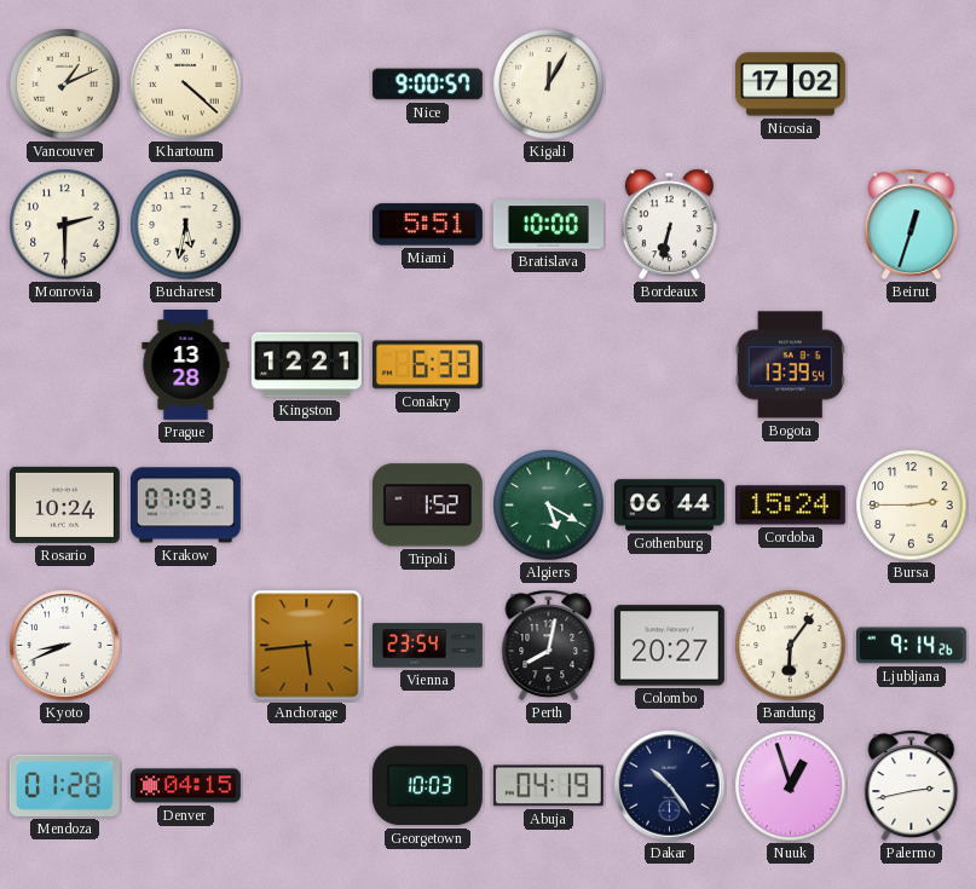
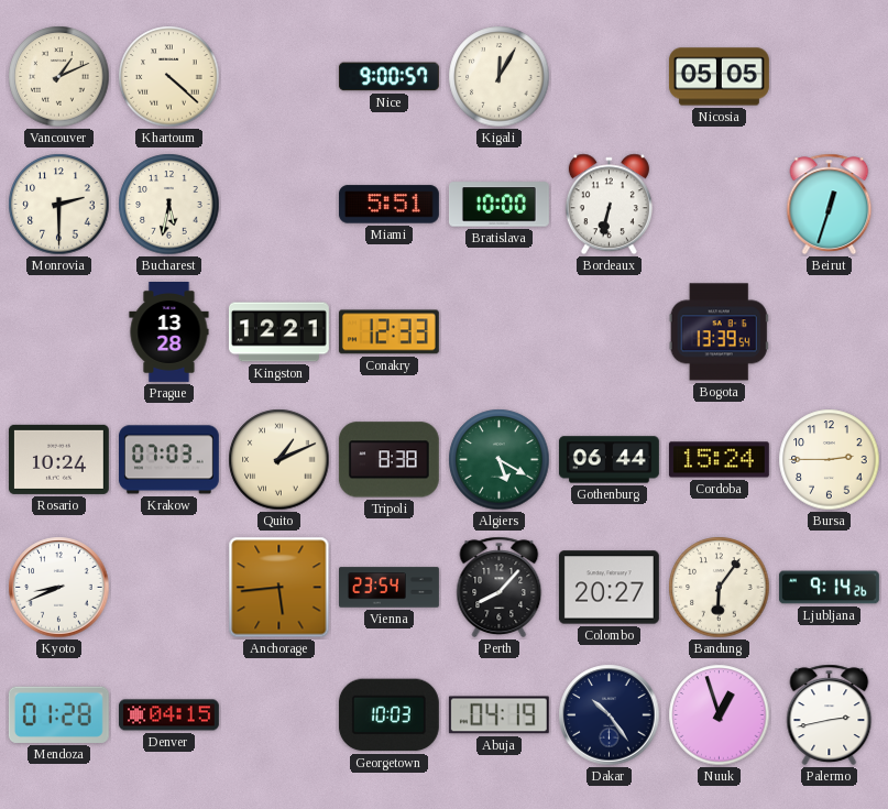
Nicosia: 17:02 -> 05:05
Conakry: 6:33 -> 12:33
Quito: none -> 1:11
Tripoli: 1:52 -> 8:38
Perth: 8:02 -> 8:07
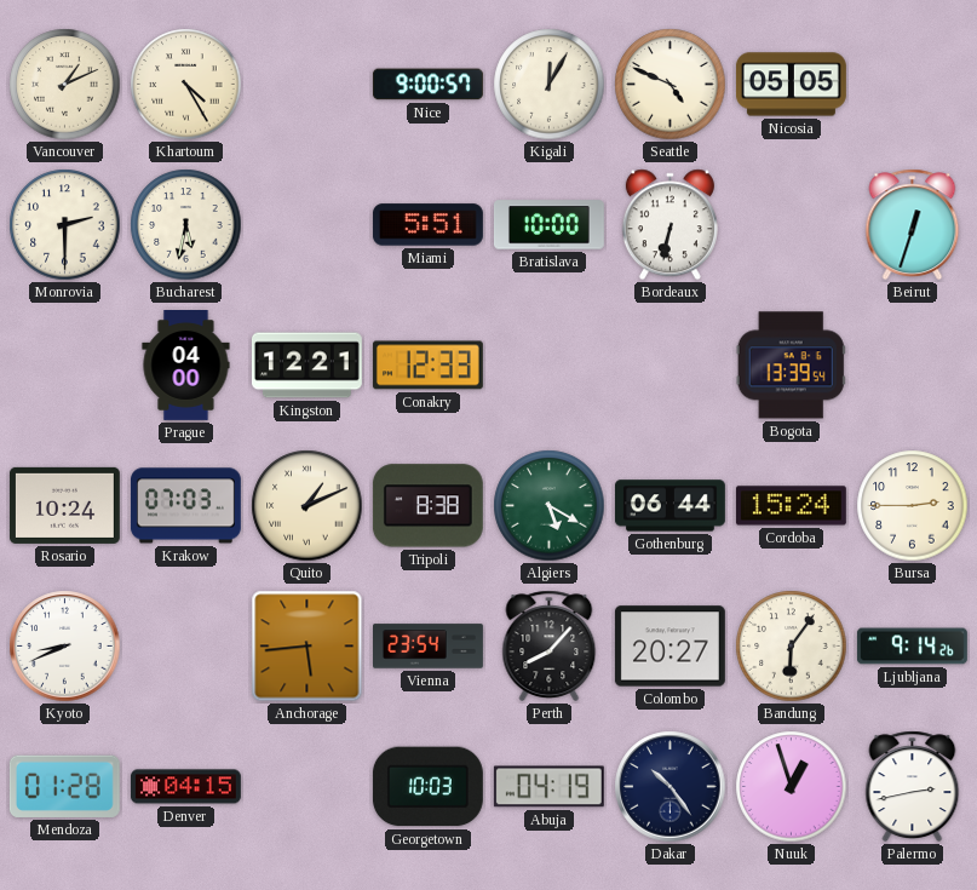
Khartoum: 4:22 -> 4:25
Seattle: none -> 4:49
Prague: 13:28 -> 04:00
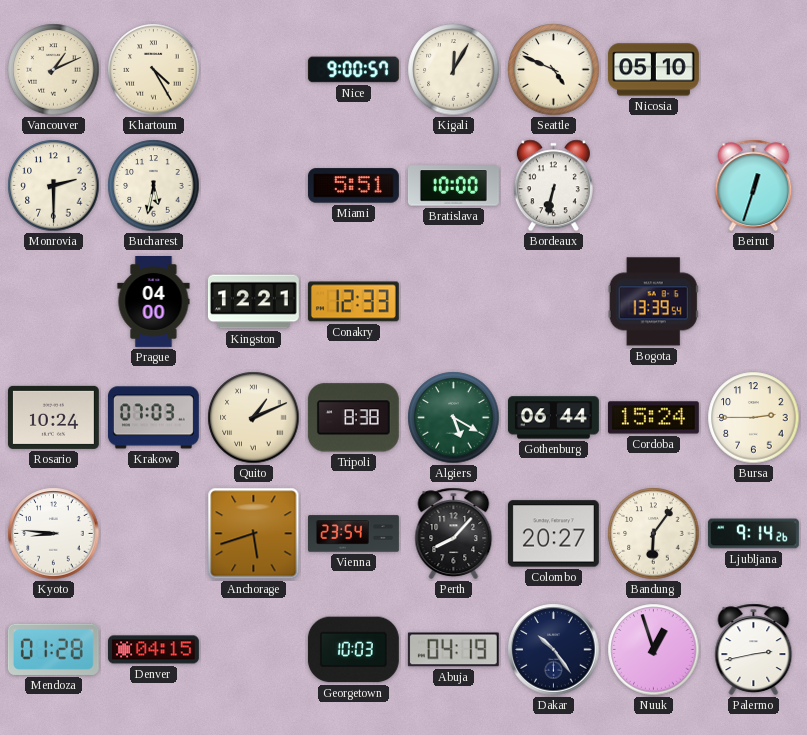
Nicosia: 05:05 -> 05:10
Kyoto: 8:41 -> 8:46
Anchorage: 5:44 -> 5:42
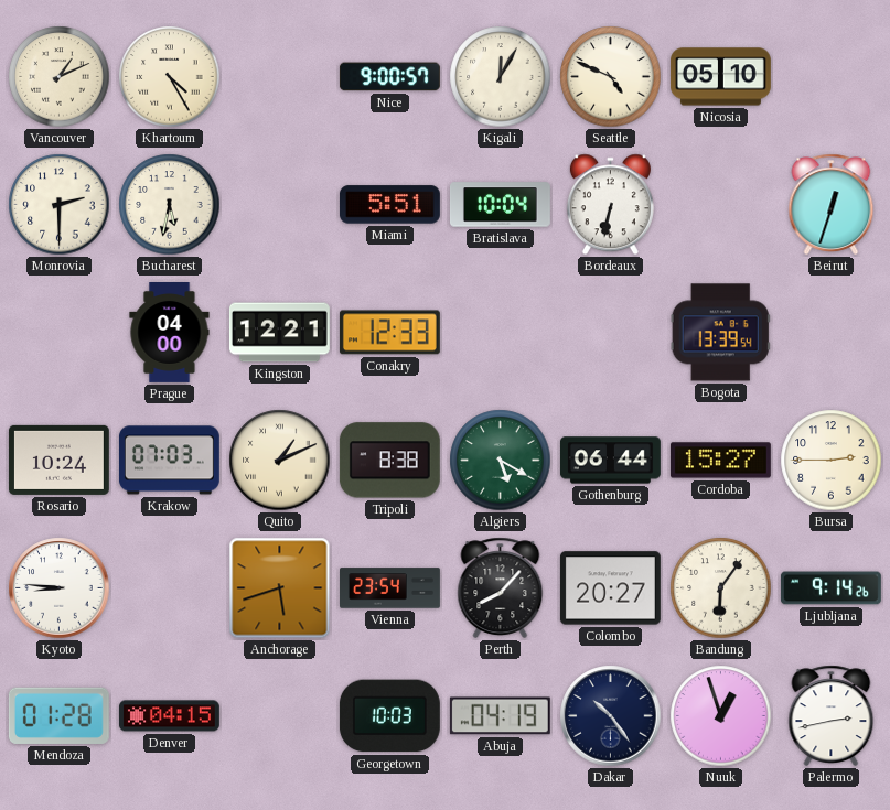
Bratislava: 10:00 -> 10:04
Cordoba: 15:24 -> 15:27
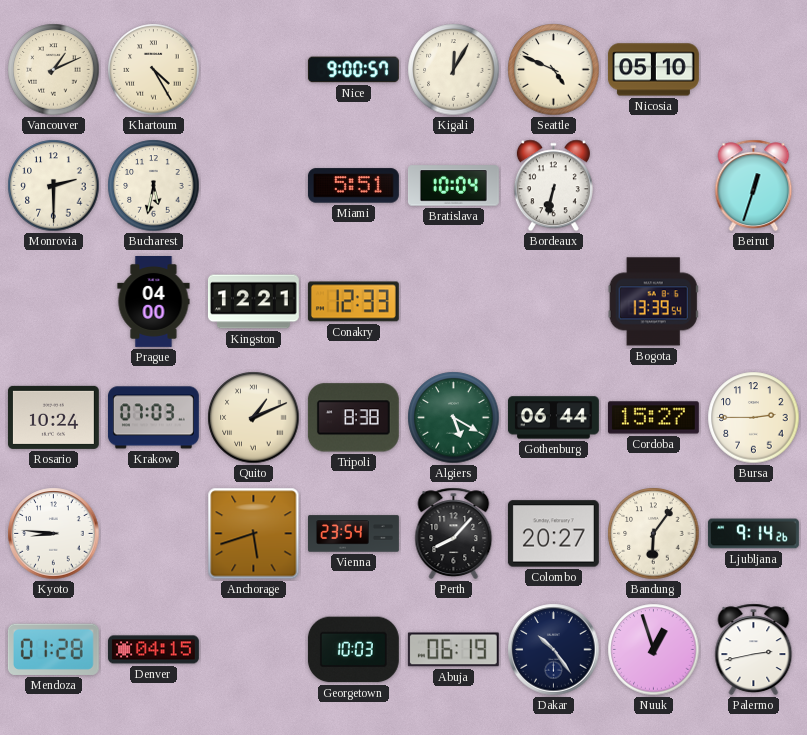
Abuja: 04:19 -> 06:19
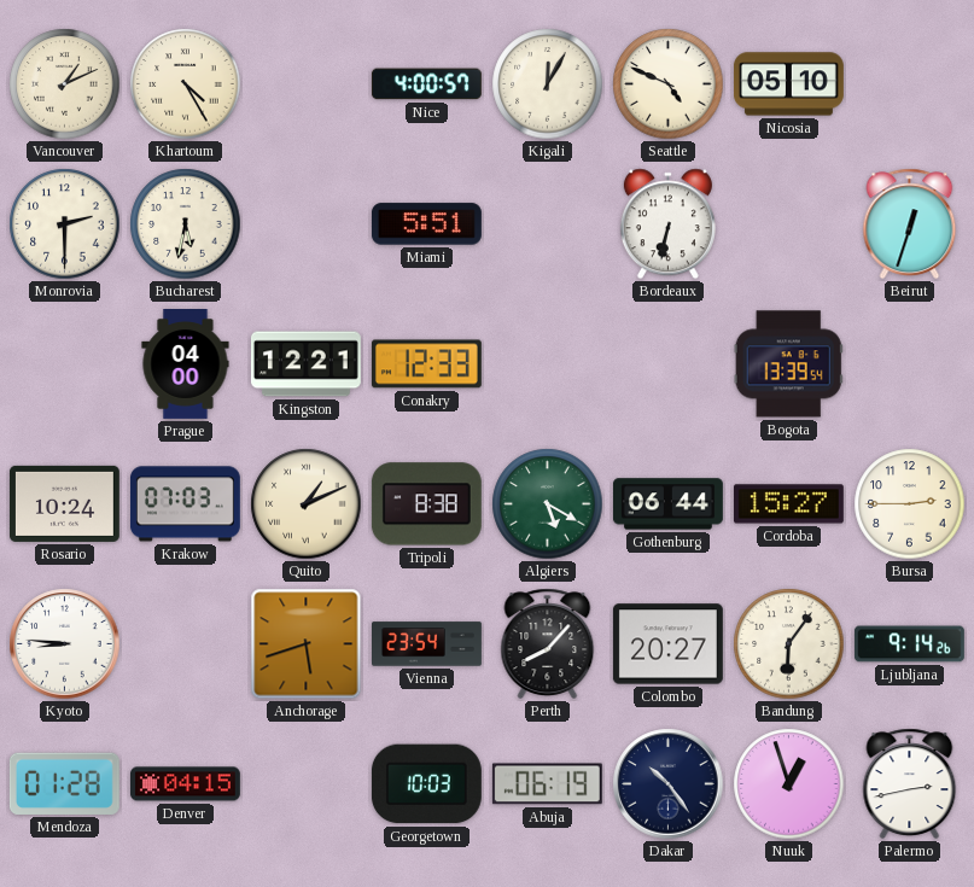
Nice: 9:00 -> 4:00
Bratislava: 10:04 -> none
